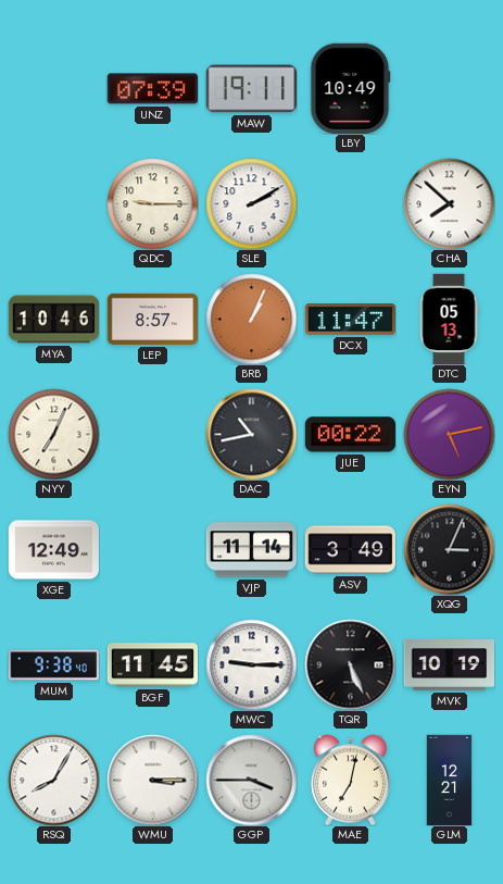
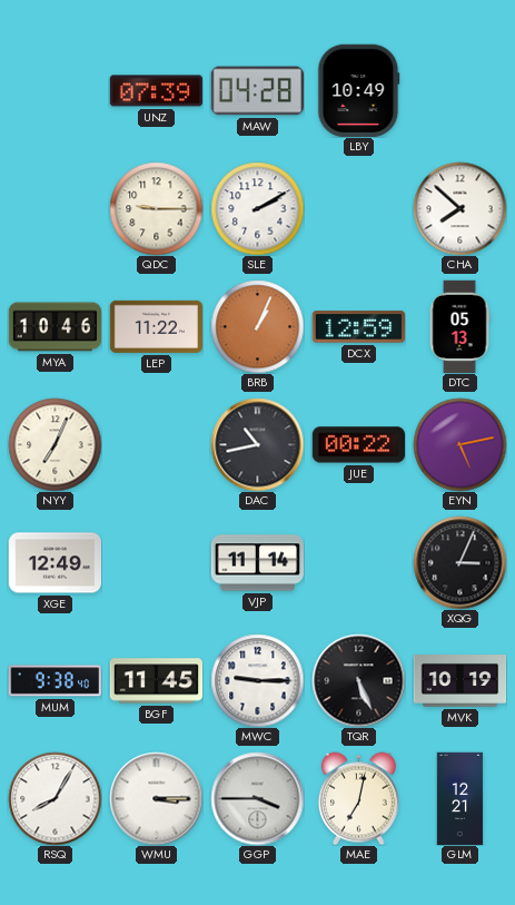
MAW: 19:11 -> 04:28
LEP: 8:57 -> 11:22
DCX: 11:47 -> 12:59
ASV: 3:49 -> none
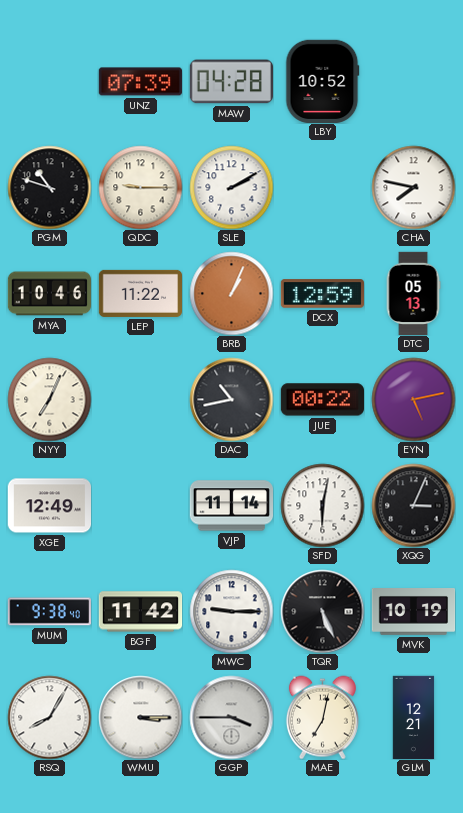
LBY: 10:49 -> 10:52
PGM: none -> 10:48
CHA: 7:52 -> 7:47
SFD: none -> 6:02
BGF: 11:45 -> 11:42
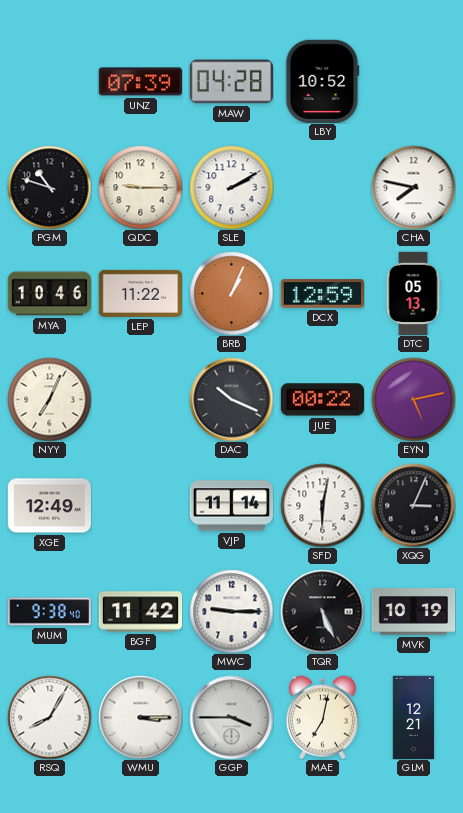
DAC: 10:43 -> 10:19
